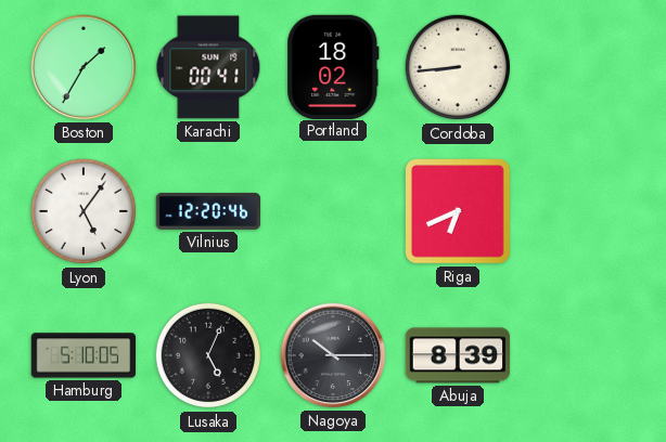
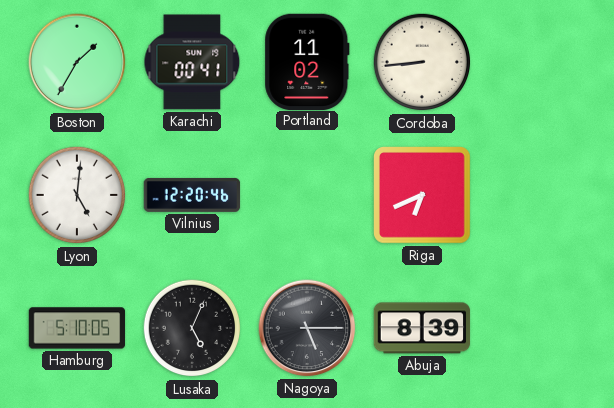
Portland: 18:02 -> 11:02
Lyon: 5:06 -> 5:01
Nagoya: 10:15 -> 5:15
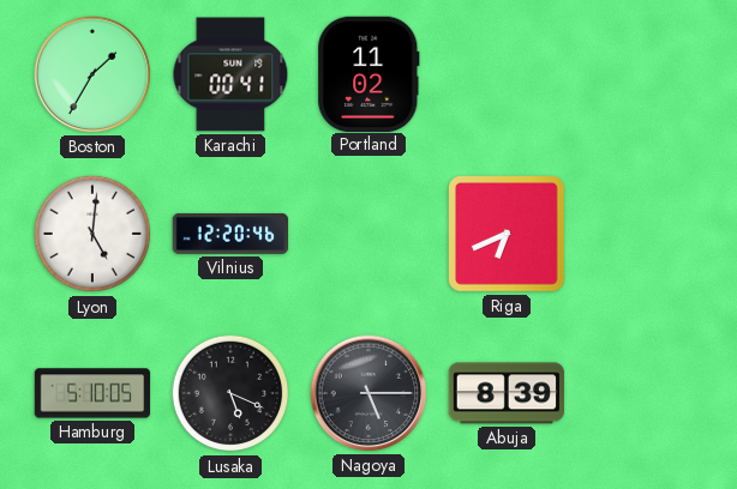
Cordoba: 8:44 -> none
Lusaka: 5:04 -> 5:19
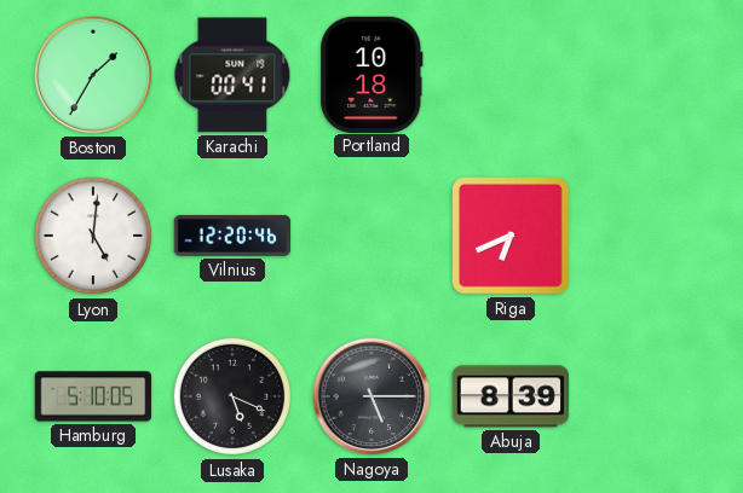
Portland: 11:02 -> 10:18
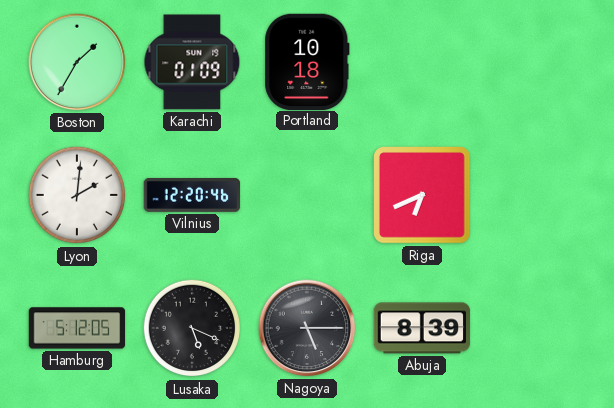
Karachi: 00:41 -> 01:09
Lyon: 5:01 -> 2:01
Hamburg: 5:10 -> 5:12
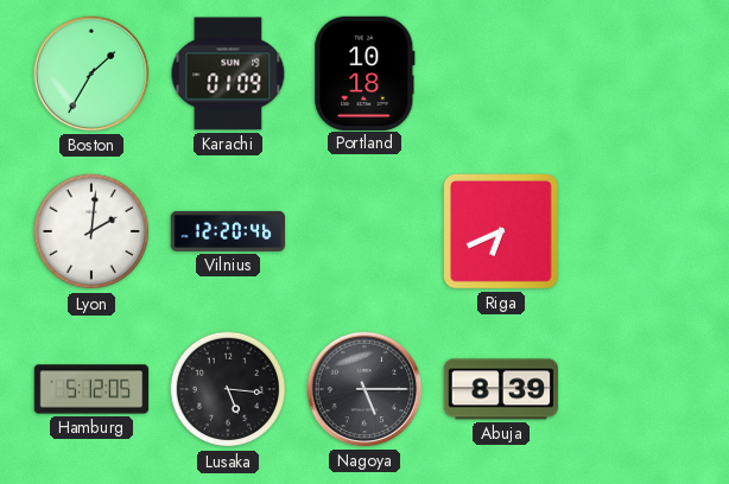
Lusaka: 5:19 -> 5:16
